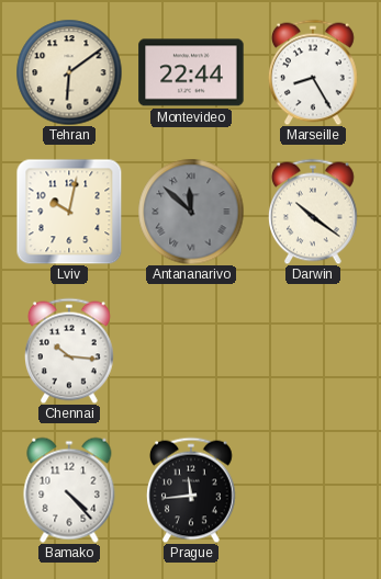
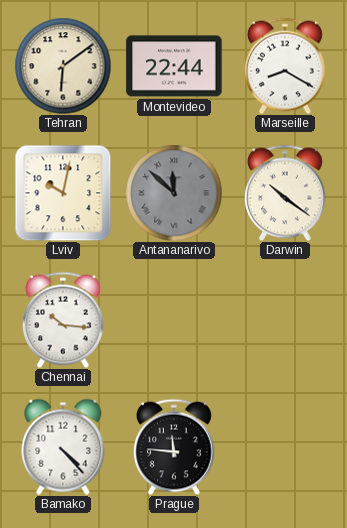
Marseille: 8:25 -> 8:20
Prague: 11:44 -> 11:46
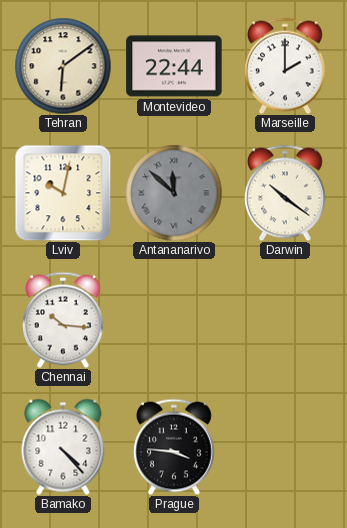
Marseille: 8:20 -> 2:00
Prague: 11:46 -> 3:46
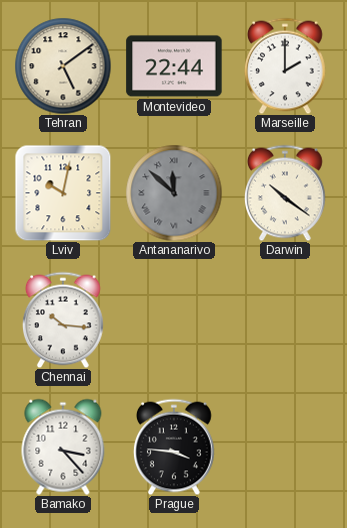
Tehran: 6:09 -> 5:09
Bamako: 4:23 -> 3:23
